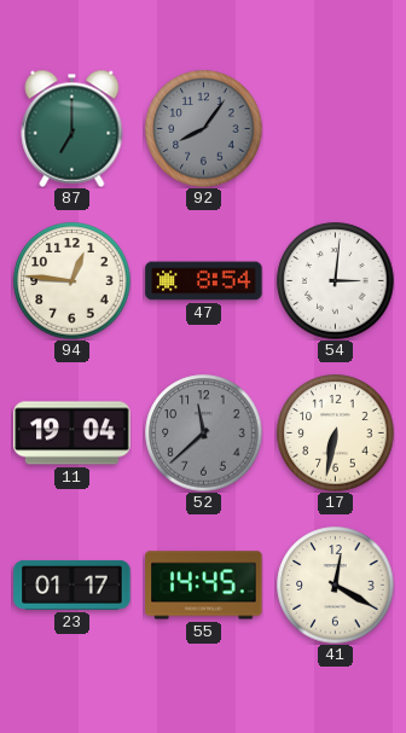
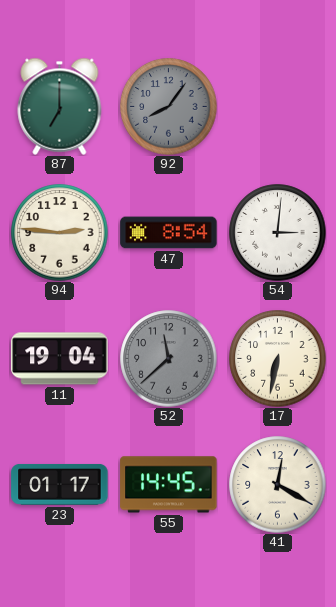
94: 12:46 -> 2:46
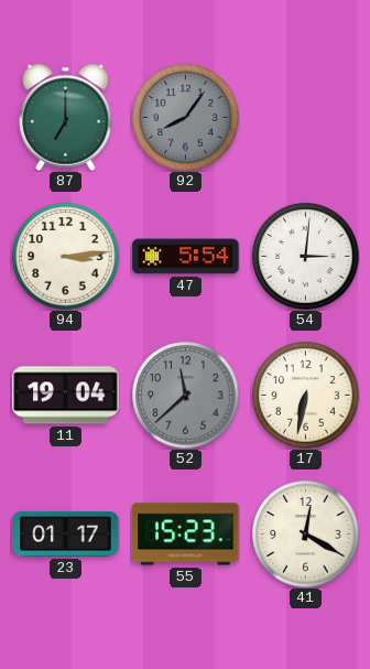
94: 2:46 -> 3:14
47: 8:54 -> 5:54
55: 14:45 -> 15:23
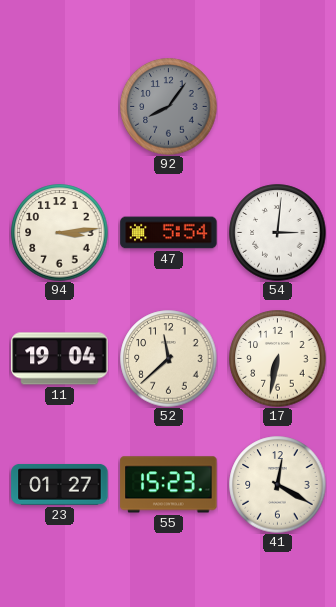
87: 7:00 -> none
52 dial: grey -> cream
23: 01:17 -> 01:27
